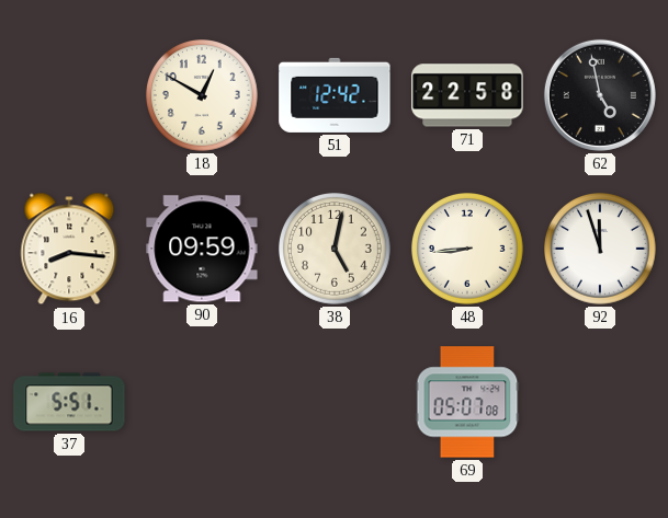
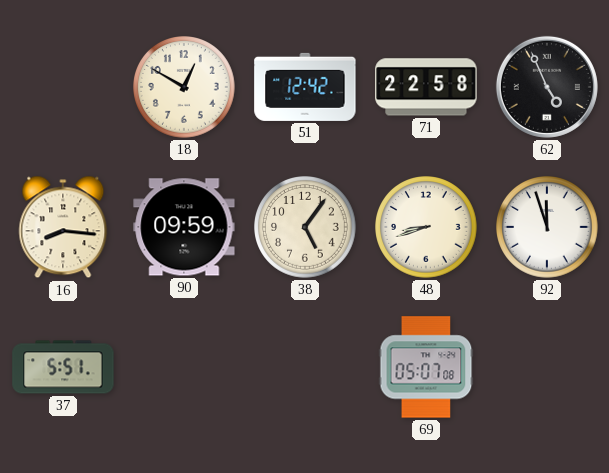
62: 4:58 -> 4:56
38: 5:02 -> 5:06
48: 8:44 -> 8:42
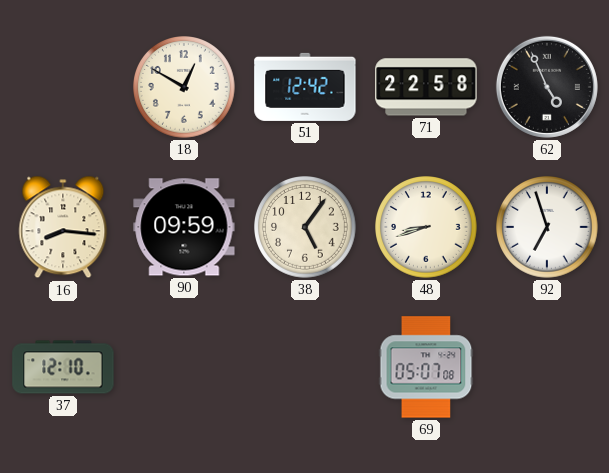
92: 11:57 -> 6:57
37: 5:51 -> 12:10
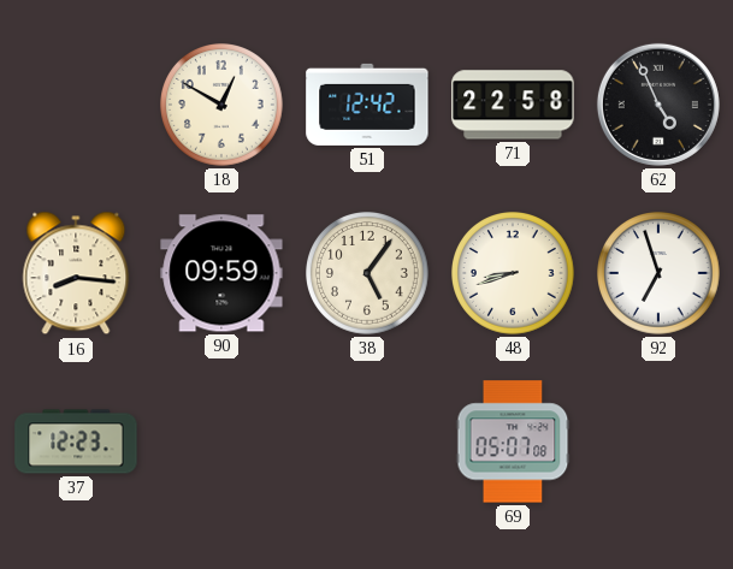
37: 12:10 -> 12:23
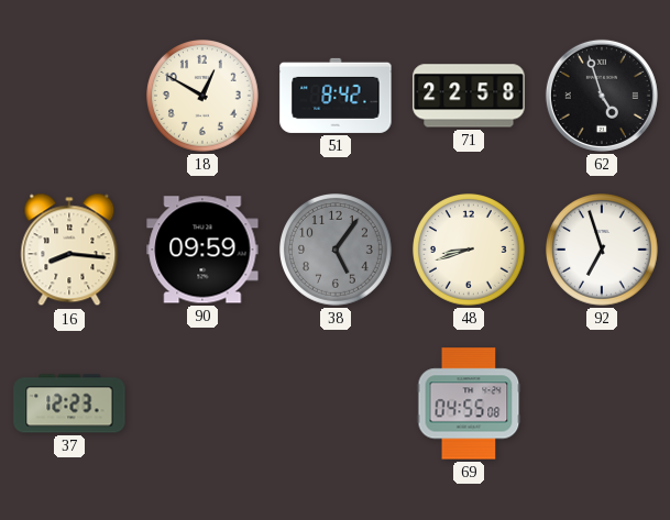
51: 12:42 -> 8:42
62: 4:56 -> 4:57
38 dial: cream -> grey
69: 05:07 -> 04:55
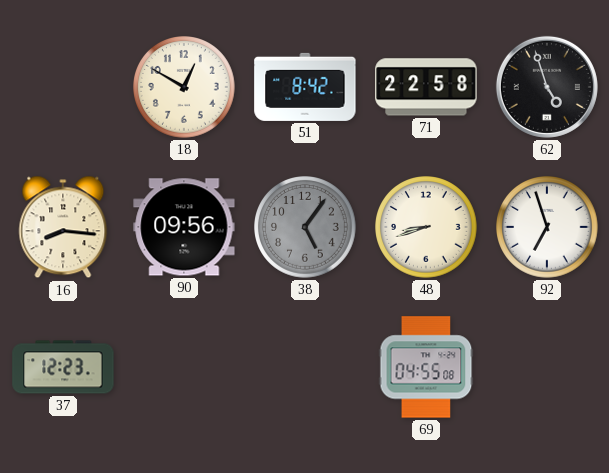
90: 09:59 -> 09:56
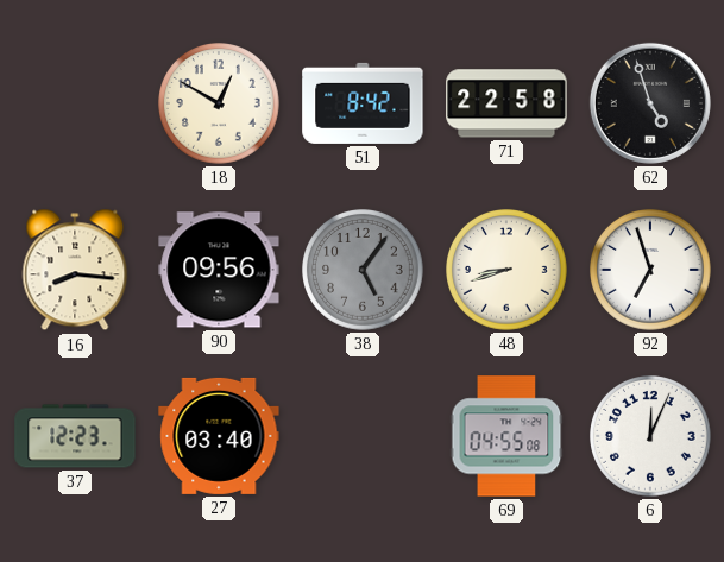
27: none -> 03:40
6: none -> 12:04
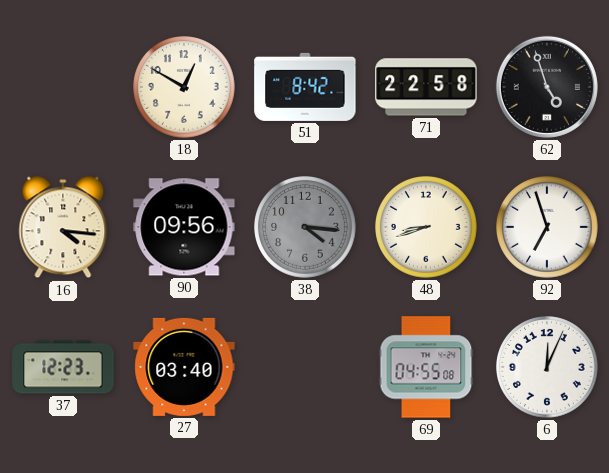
16: 8:16 -> 4:16
38: 5:06 -> 4:16
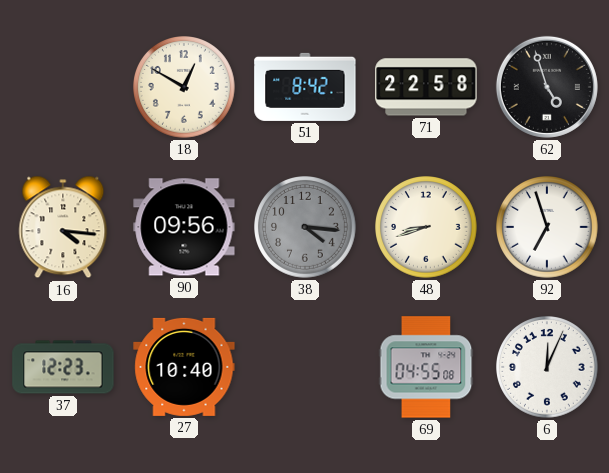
27: 03:40 -> 10:40
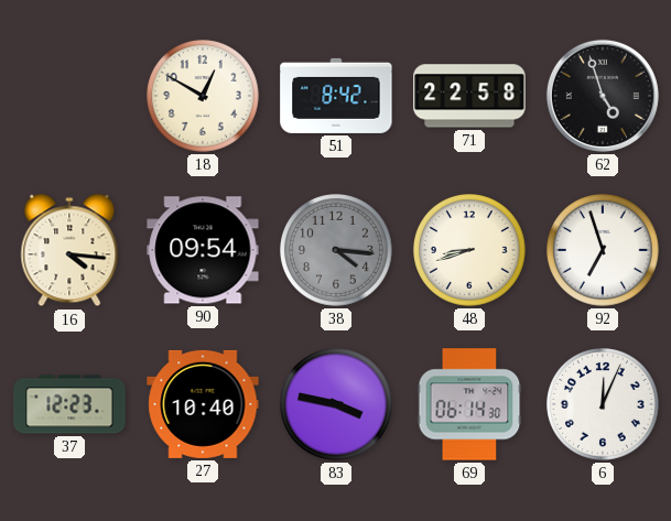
90: 09:56 -> 09:54
83: none -> 3:47
69: 04:55 -> 06:14
